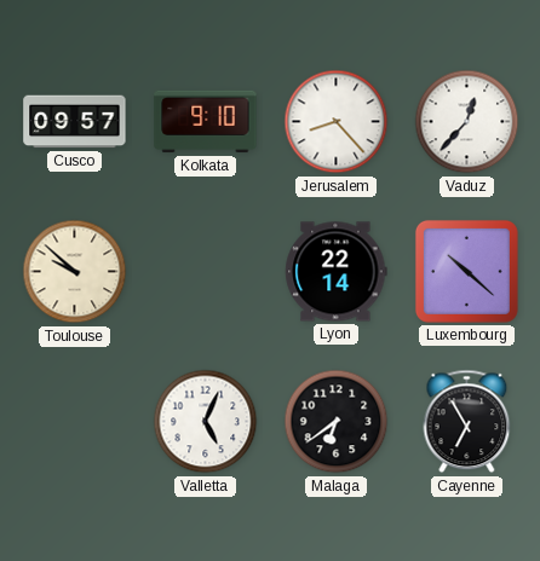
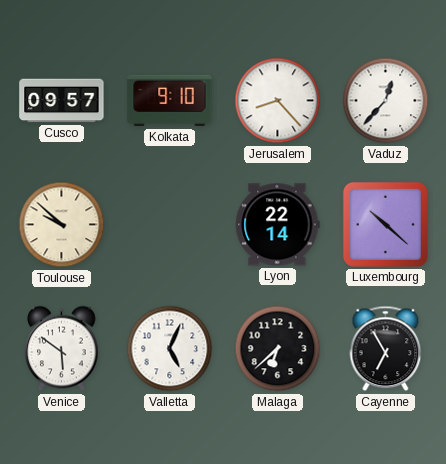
Venice: none -> 5:51
Malaga: 6:39 -> 6:38
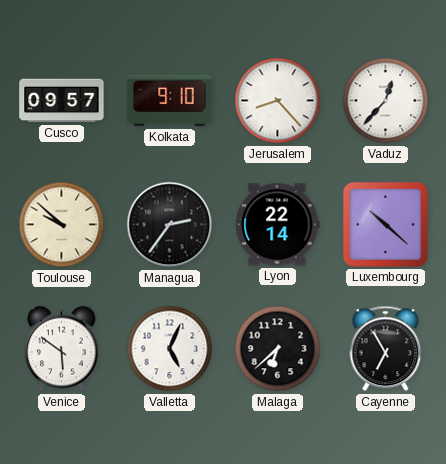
Managua: none -> 2:36
